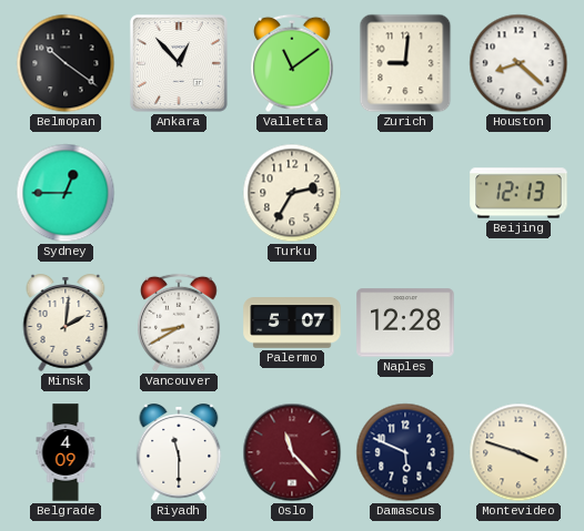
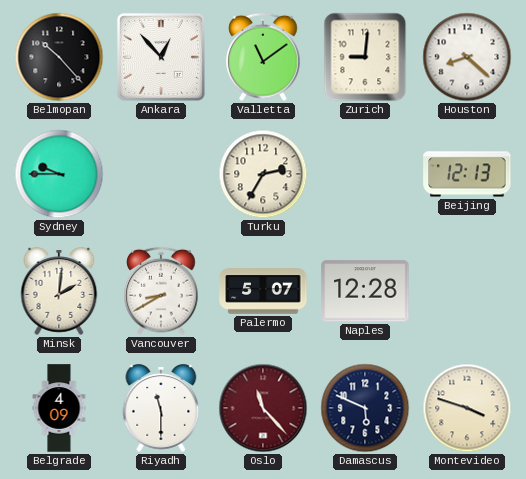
Belmopan: 10:21 -> 10:23
Sydney: 12:45 -> 9:45
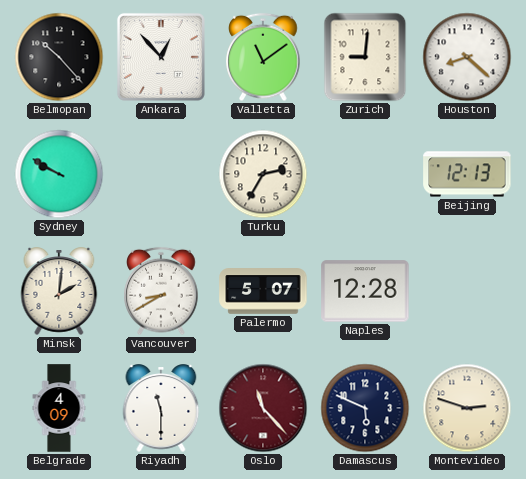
Sydney: 9:45 -> 9:50
Montevideo: 3:48 -> 2:48
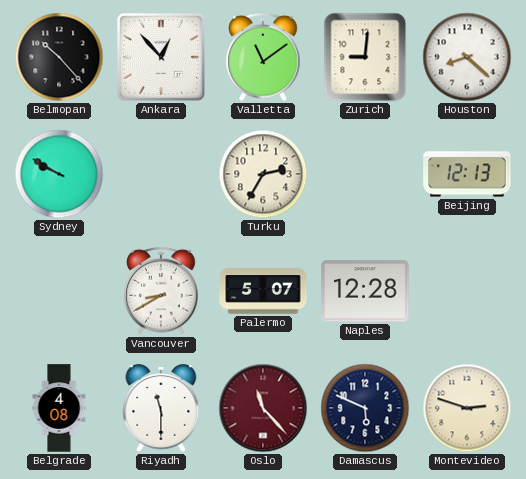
Minsk: 2:01 -> none
Belgrade: 4:09 -> 4:08
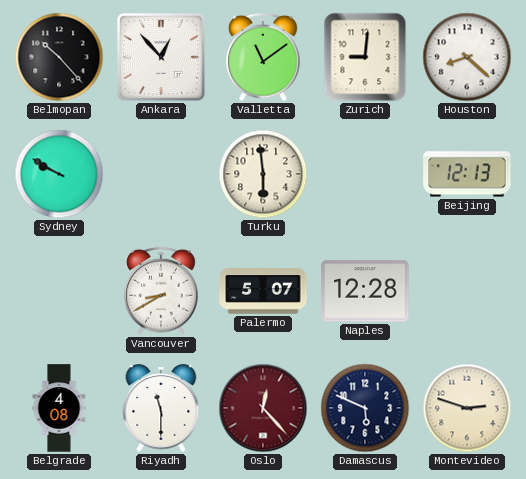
Turku: 2:35 -> 5:59
Oslo: 11:23 -> 12:23
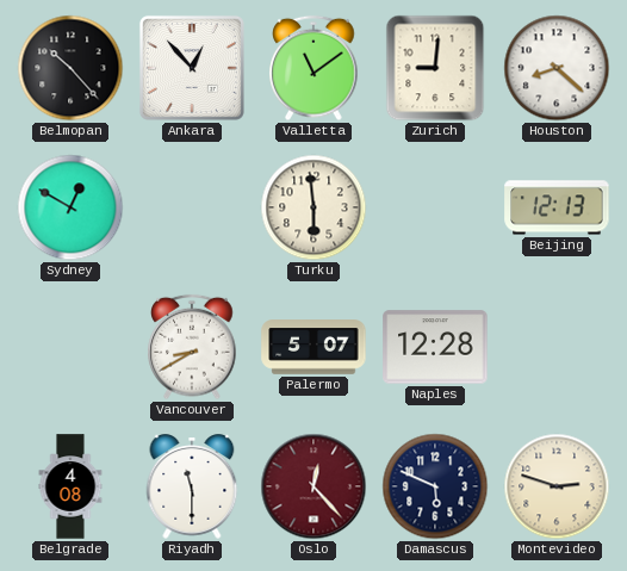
Sydney: 9:50 -> 12:50
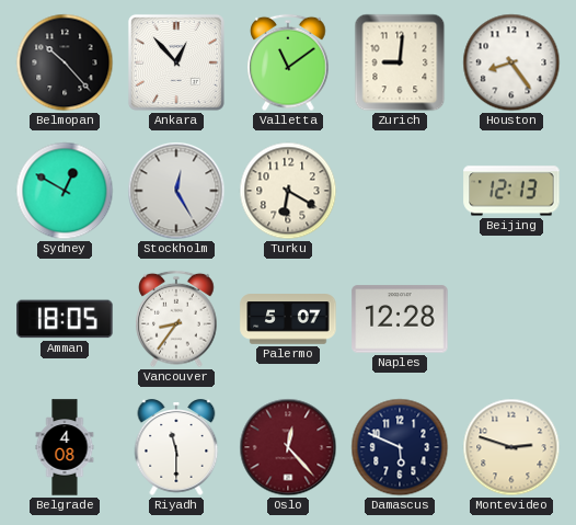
Houston: 8:22 -> 8:24
Stockholm: none -> 12:25
Turku: 5:59 -> 6:20
Amman: none -> 18:05
Vancouver: 8:40 -> 8:36
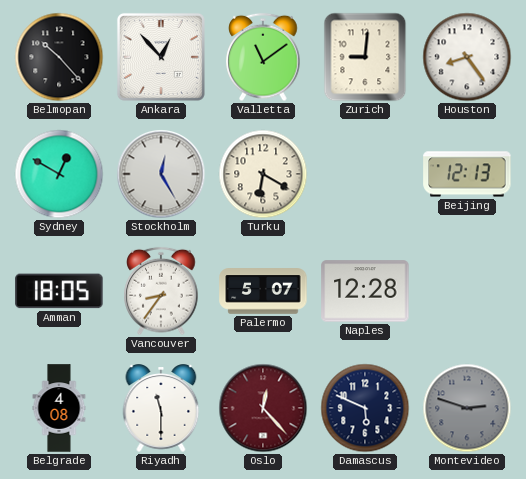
Montevideo dial: cream -> grey
